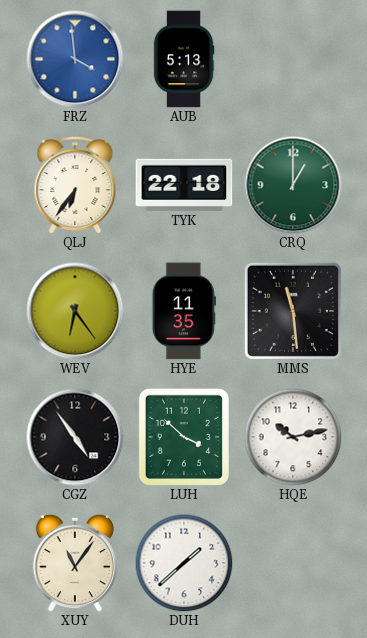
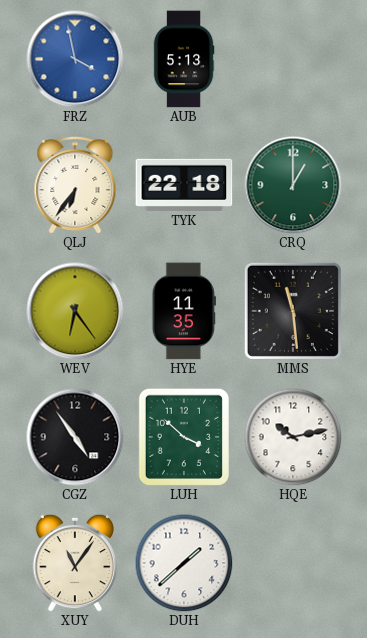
FRZ: 3:59 -> 3:58
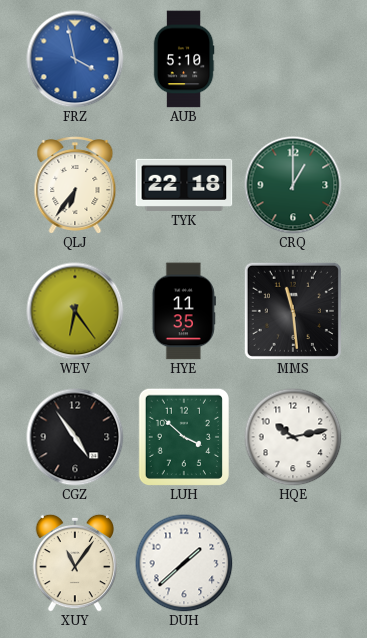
AUB: 5:13 -> 5:10
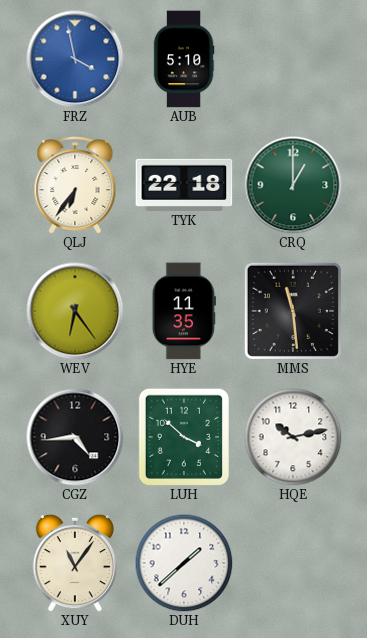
CGZ: 4:54 -> 4:44
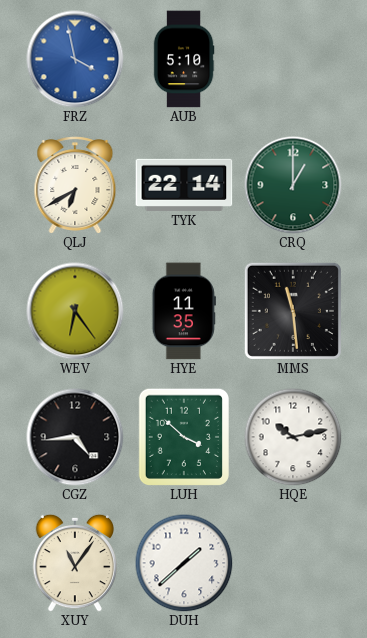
QLJ: 6:36 -> 6:40
TYK: 22:18 -> 22:14
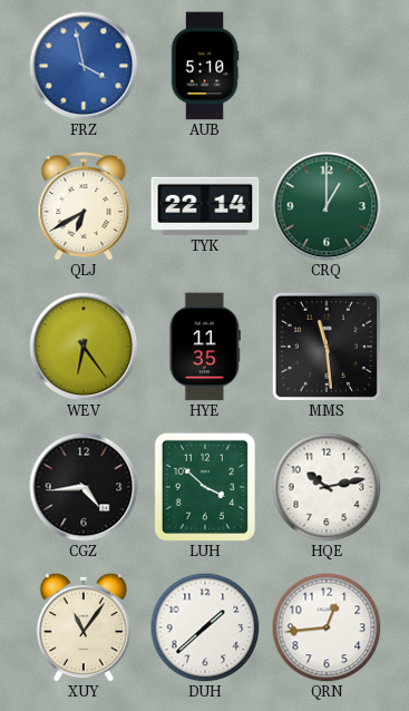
QRN: none -> 12:44
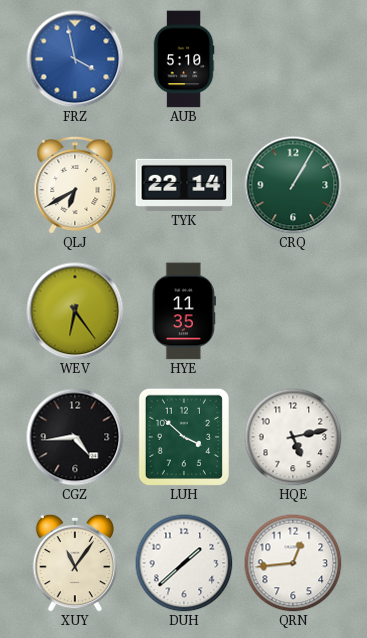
CRQ: 1:00 -> 1:05
MMS: 11:29 -> none
HQE: 10:13 -> 5:13
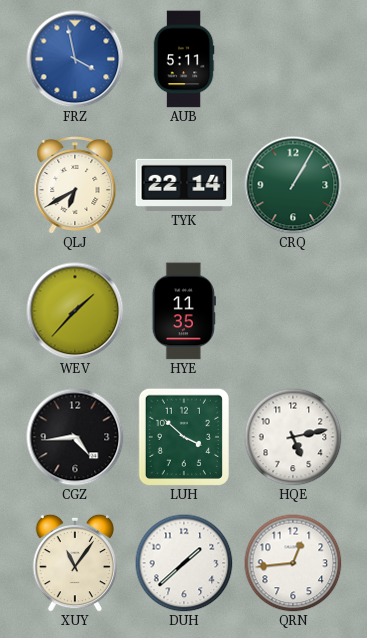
AUB: 5:10 -> 5:11
WEV: 6:24 -> 1:37
